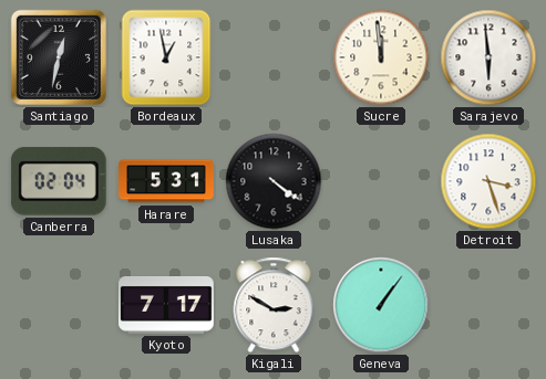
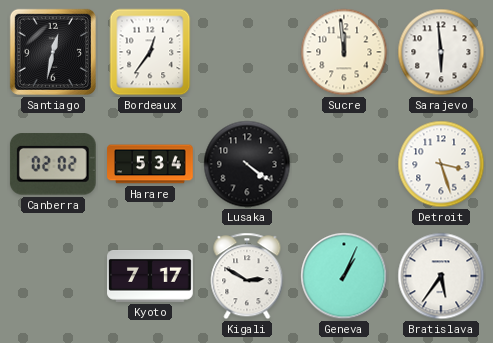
Bordeaux: 12:58 -> 12:36
Canberra: 02:04 -> 02:02
Harare: 5:31 -> 5:34
Geneva: 1:06 -> 1:04
Bratislava: none -> 5:36
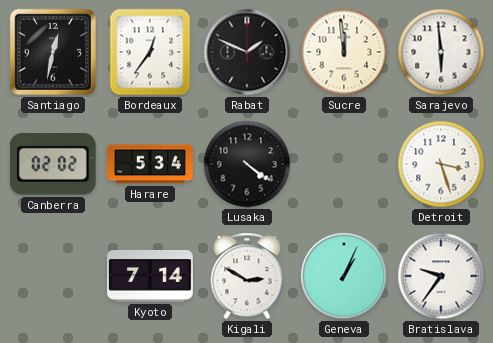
Rabat: none -> 1:49
Kyoto: 7:17 -> 7:14
Bratislava: 5:36 -> 9:36
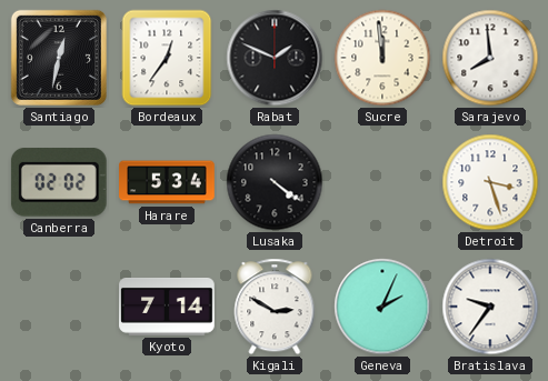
Sarajevo: 5:59 -> 7:59
Geneva: 1:04 -> 2:04
